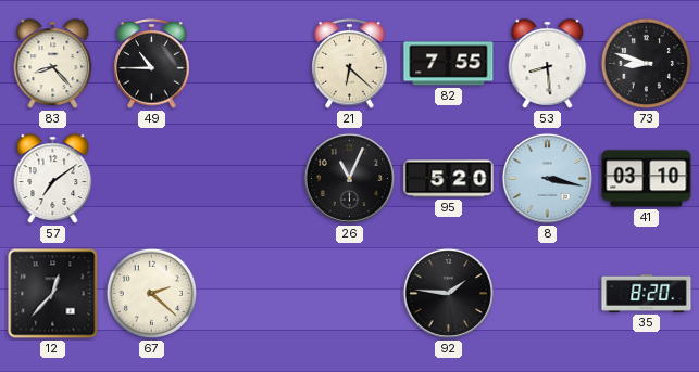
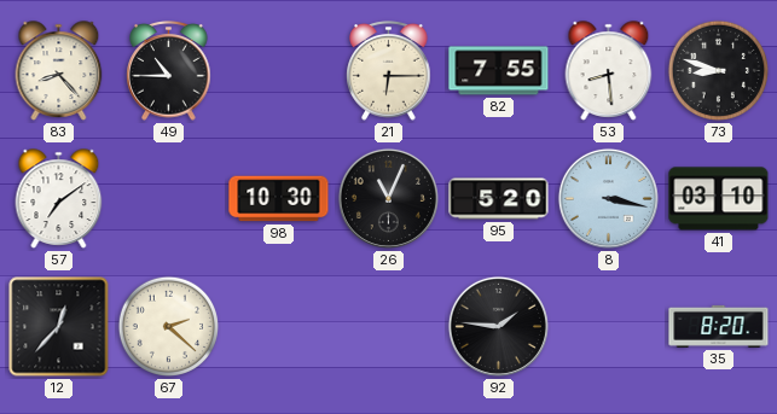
21: 6:22 -> 6:15
98: none -> 10:30
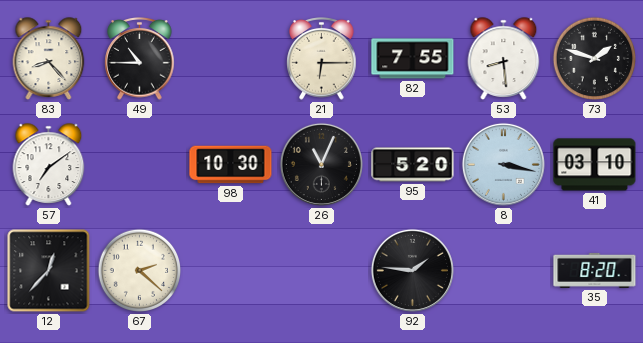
73: 8:48 -> 1:48
